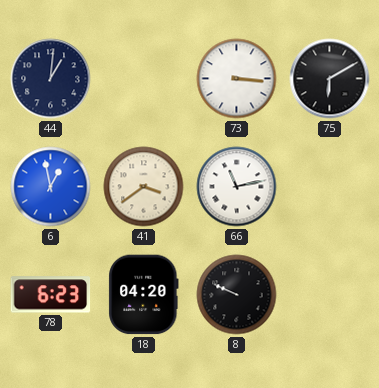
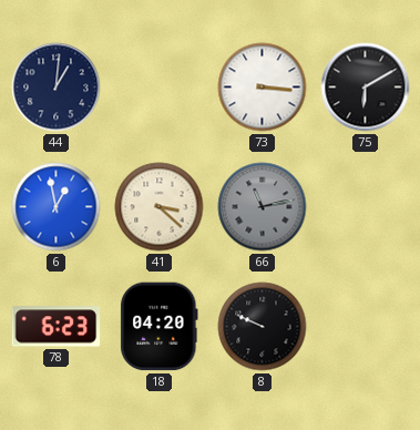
41: 3:39 -> 3:22
66 dial: white -> grey
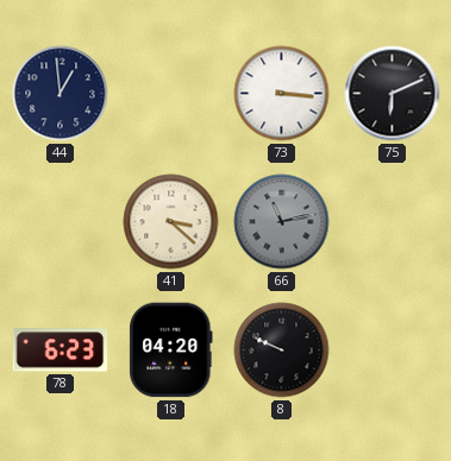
44: 1:01 -> 12:59
75: 6:10 -> 6:11
6: 12:58 -> none
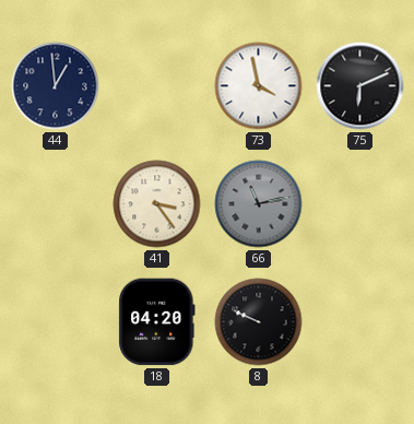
73: 3:16 -> 3:58
41: 3:22 -> 3:24
78: 6:23 -> none
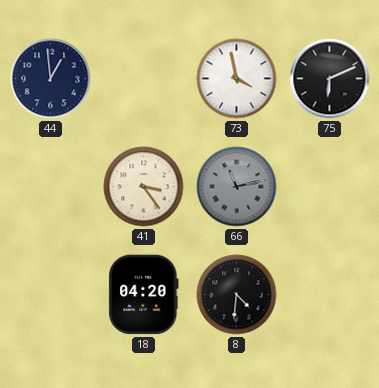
8: 9:49 -> 4:31
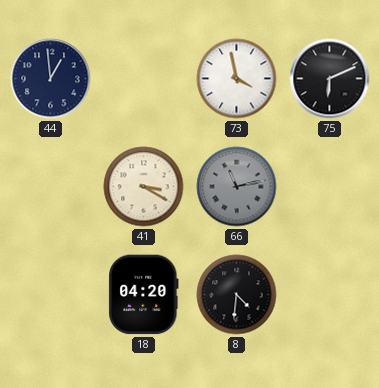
41: 3:24 -> 3:20
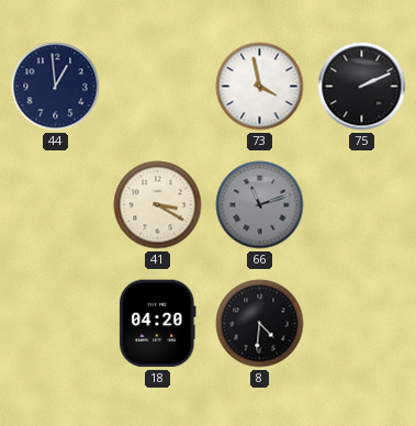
75: 6:11 -> 2:11
66: 11:13 -> 11:12
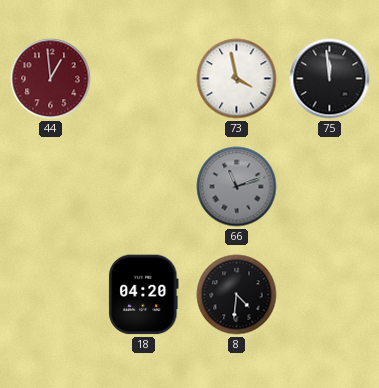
44 dial: navy -> burgundy
75: 2:11 -> 11:59
41: 3:20 -> none
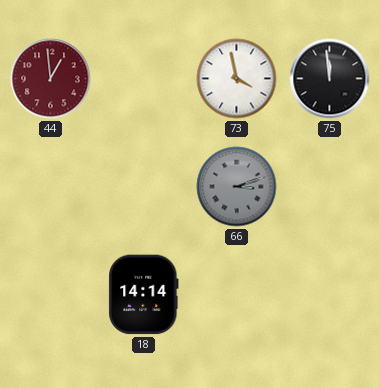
66: 11:12 -> 3:12
18: 04:20 -> 14:14
8: 4:31 -> none
